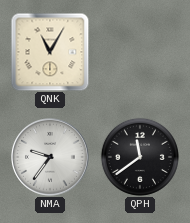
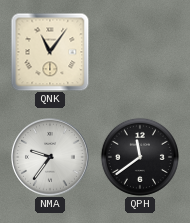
QNK: 11:05 -> 11:06
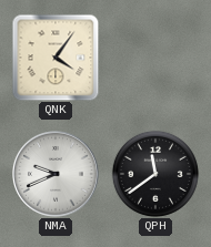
QNK: 11:06 -> 4:06
NMA: 9:36 -> 9:41
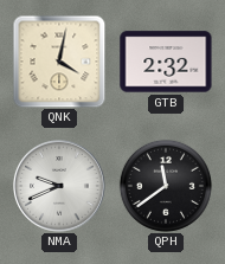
QNK: 4:06 -> 4:02
GTB: none -> 2:32
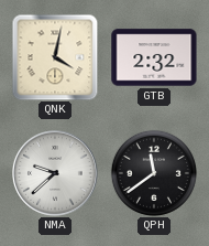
NMA: 9:41 -> 9:38
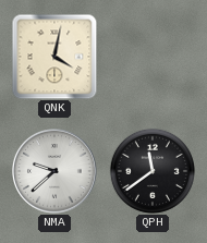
GTB: 2:32 -> none
